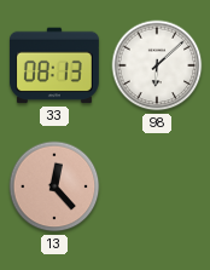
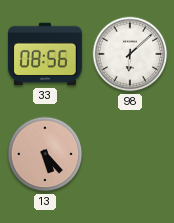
33: 08:13 -> 08:56
13: 12:23 -> 5:23
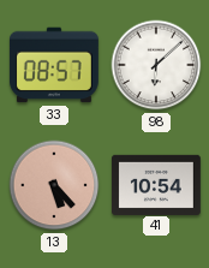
33: 08:56 -> 08:57
41: none -> 10:54
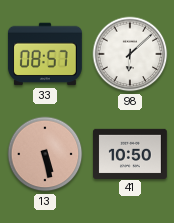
13: 5:23 -> 5:28
41: 10:54 -> 10:50
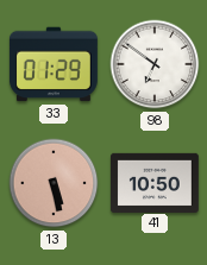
33: 08:57 -> 01:29
98: 6:08 -> 6:51
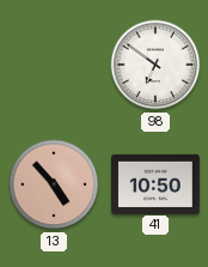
33: 01:29 -> none
13: 5:28 -> 4:53
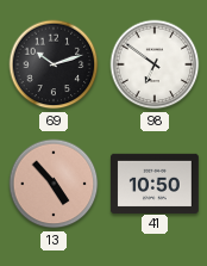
69: none -> 10:12
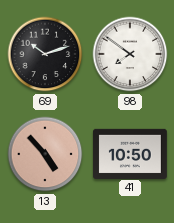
98: 6:51 -> 7:51
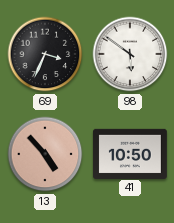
69: 10:12 -> 3:34
98: 7:51 -> 5:51
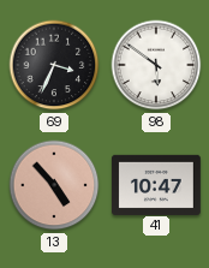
41: 10:50 -> 10:47
